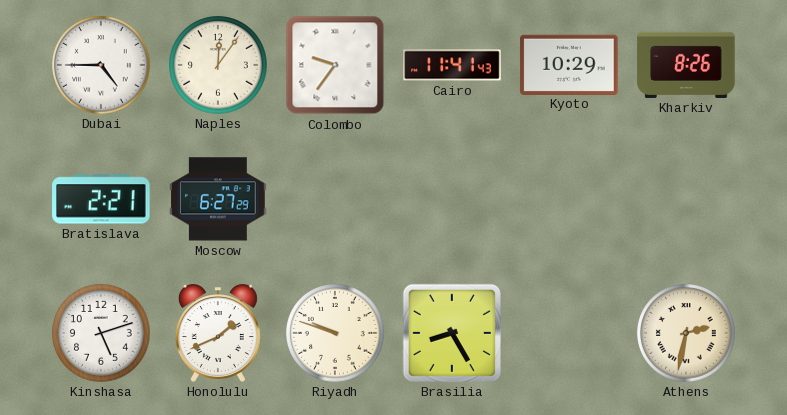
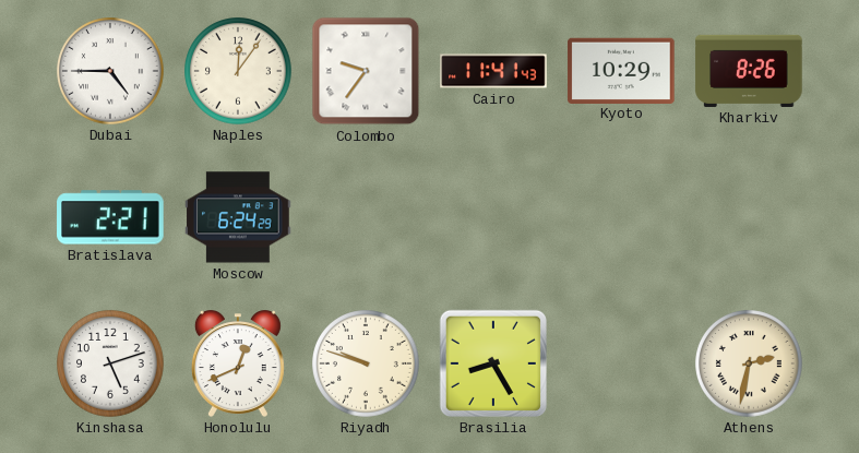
Moscow: 6:27 -> 6:24
Honolulu: 1:41 -> 12:41
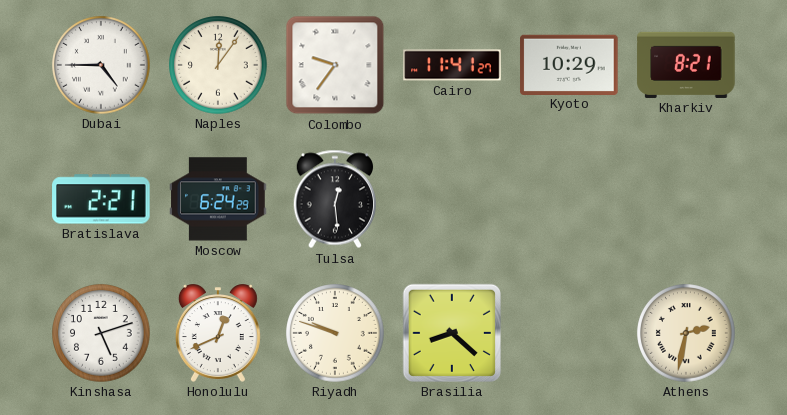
Cairo: 11:41:43 -> 11:41:27
Kharkiv: 8:26 -> 8:21
Tulsa: none -> 12:29
Brasilia: 8:25 -> 8:22
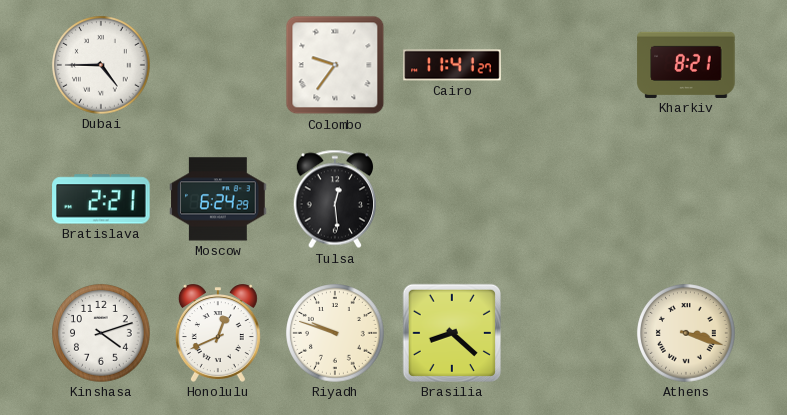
Naples: 12:06 -> none
Kyoto: 10:29 -> none
Kinshasa: 5:12 -> 4:12
Athens: 2:32 -> 3:18
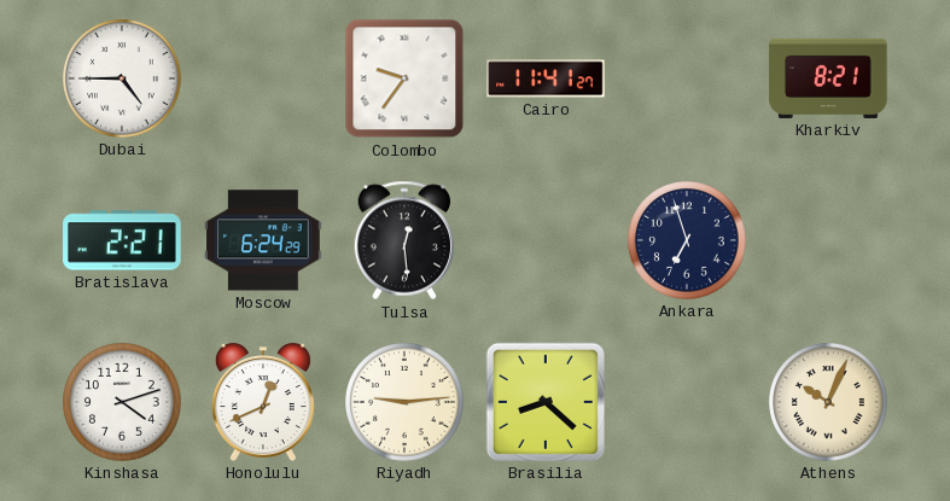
Ankara: none -> 6:57
Riyadh: 9:48 -> 9:14
Athens: 3:18 -> 10:04
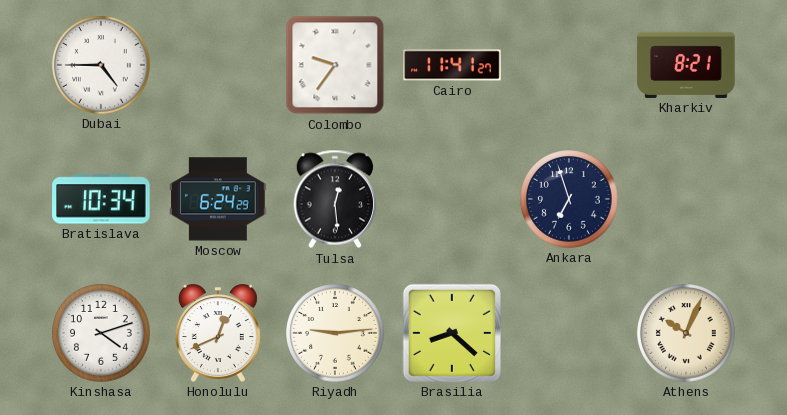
Bratislava: 2:21 -> 10:34
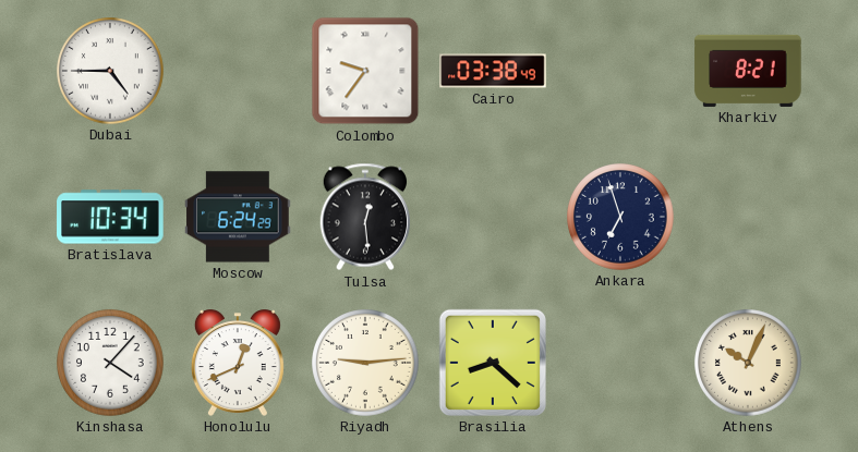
Cairo: 11:41 -> 03:38
Kinshasa: 4:12 -> 4:07
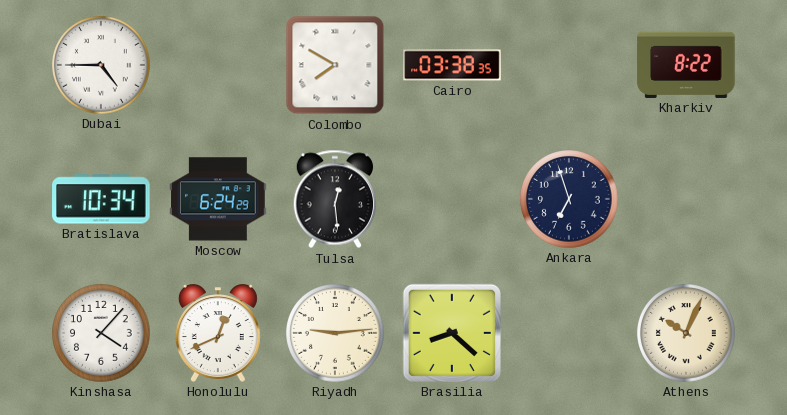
Colombo: 9:36 -> 7:50
Cairo: 03:38:49 -> 03:38:35
Kharkiv: 8:21 -> 8:22
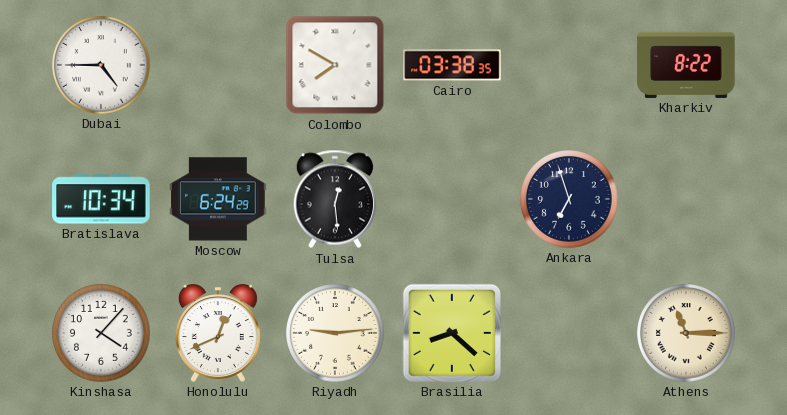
Athens: 10:04 -> 11:15
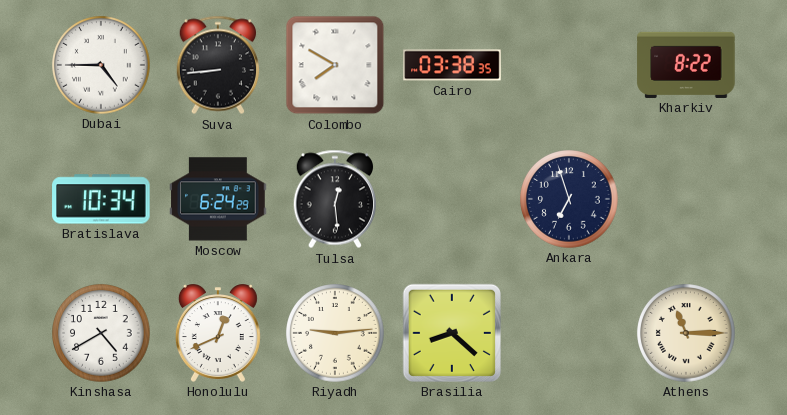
Suva: none -> 8:44
Kinshasa: 4:07 -> 4:40
